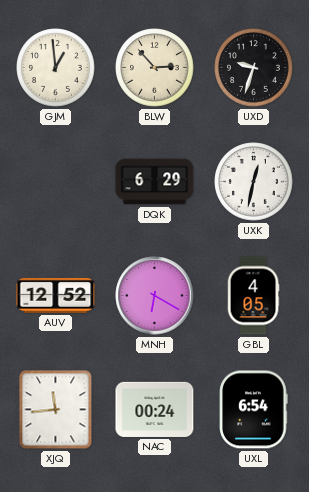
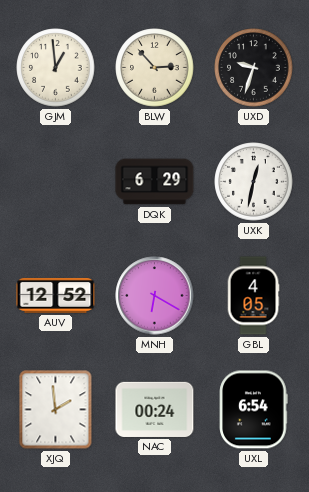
XJQ: 11:44 -> 1:59
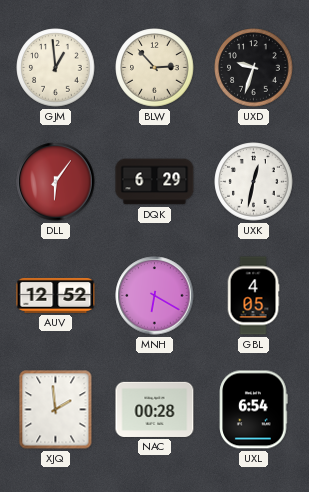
DLL: none -> 6:06
NAC: 00:24 -> 00:28
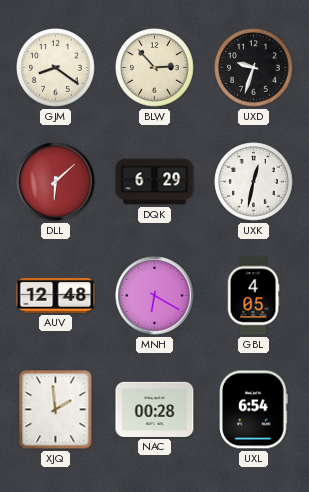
GJM: 12:59 -> 8:21
DLL: 6:06 -> 6:08
AUV: 12:52 -> 12:48
